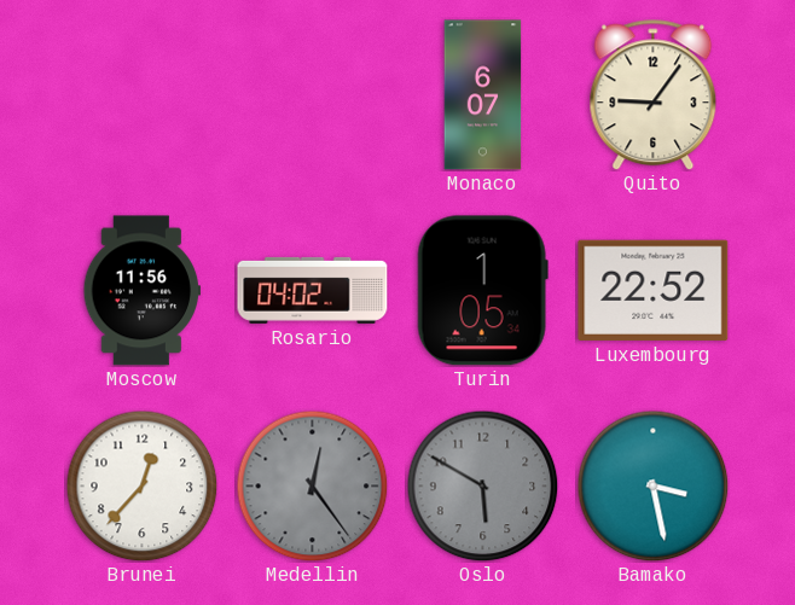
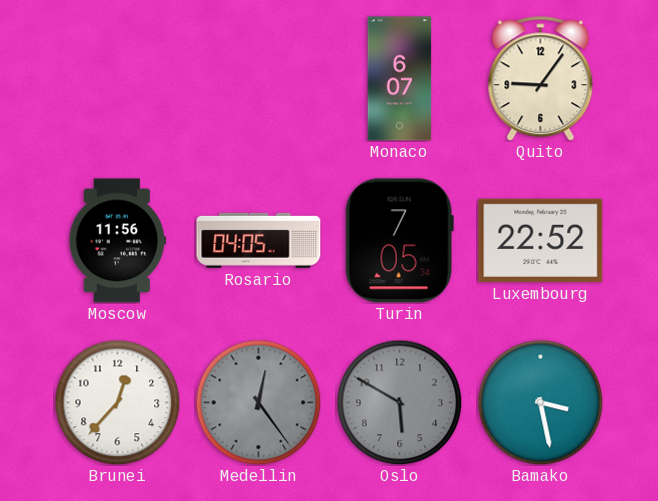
Rosario: 04:02 -> 04:05
Turin: 1:05 -> 7:05
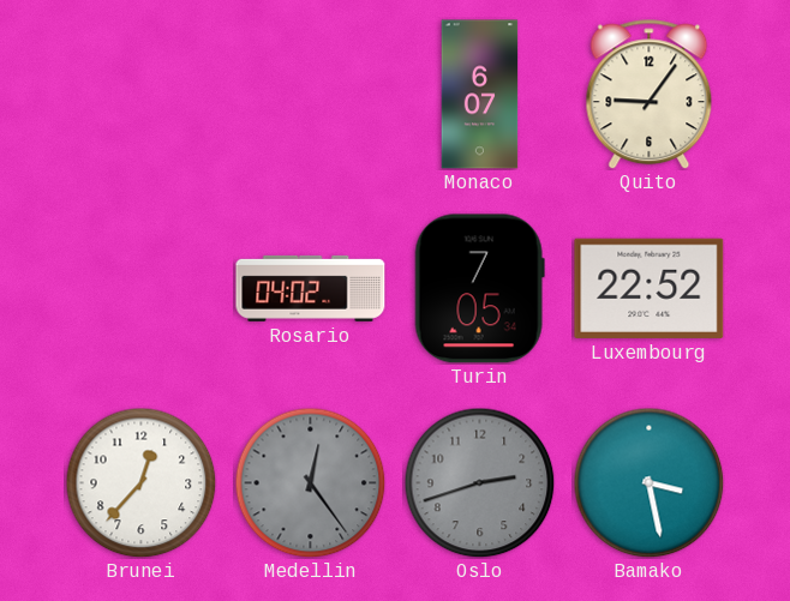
Moscow: 11:56 -> none
Rosario: 04:05 -> 04:02
Oslo: 5:50 -> 2:42
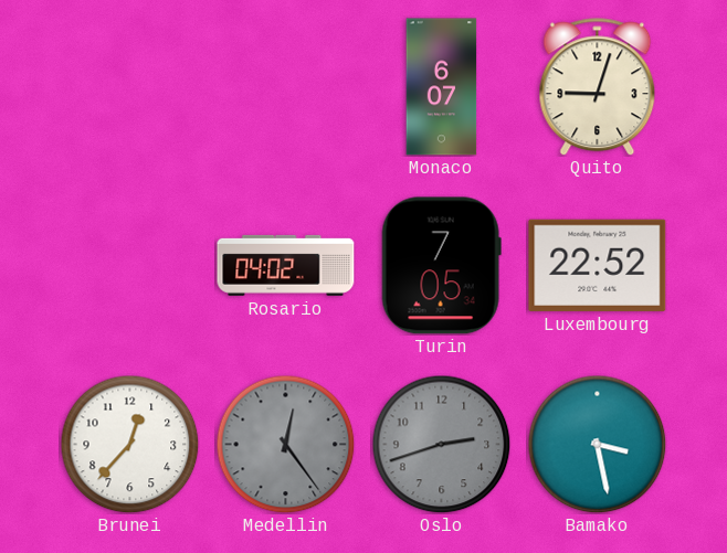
Quito: 9:06 -> 9:03
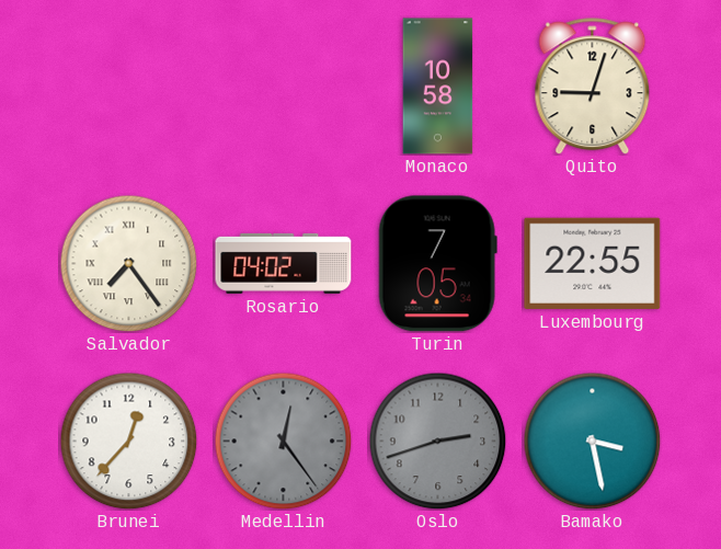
Monaco: 6:07 -> 10:58
Salvador: none -> 7:24
Luxembourg: 22:52 -> 22:55
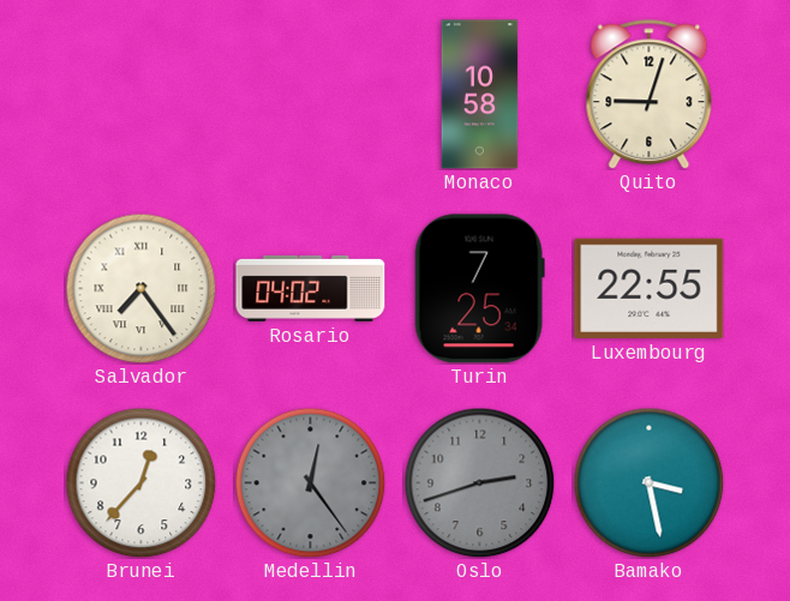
Turin: 7:05 -> 7:25
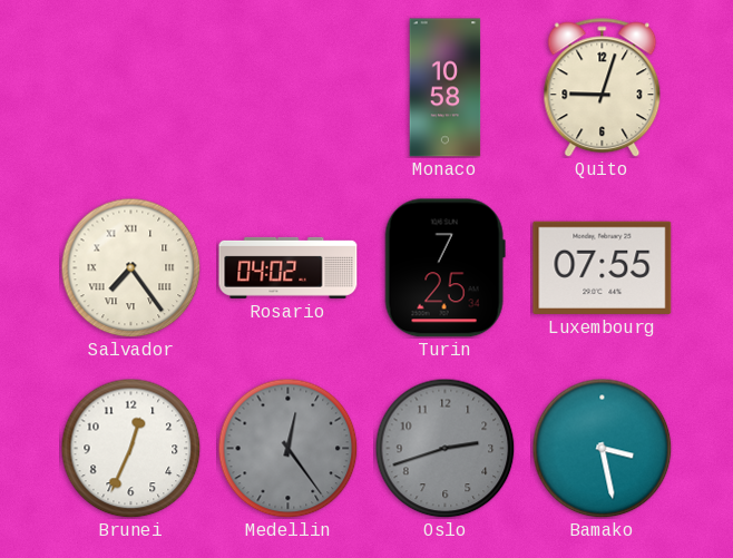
Luxembourg: 22:55 -> 07:55
Brunei: 12:37 -> 12:34
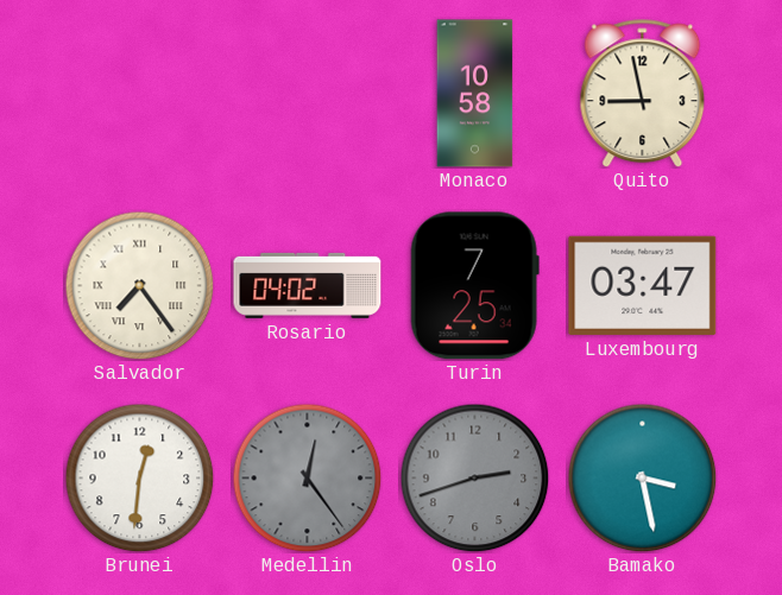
Quito: 9:03 -> 8:58
Luxembourg: 07:55 -> 03:47
Brunei: 12:34 -> 12:31
